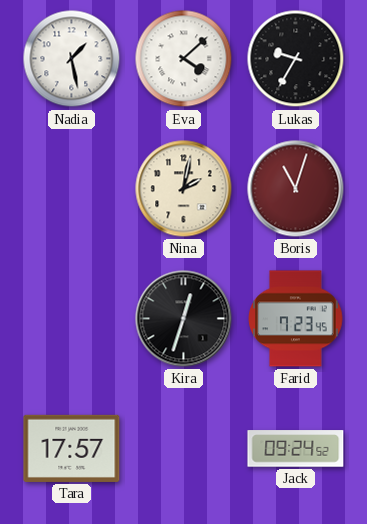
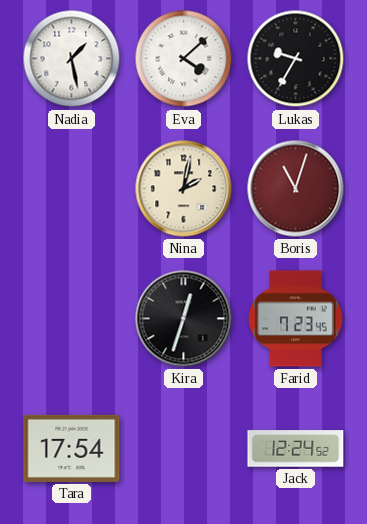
Tara: 17:57 -> 17:54
Jack: 09:24 -> 12:24
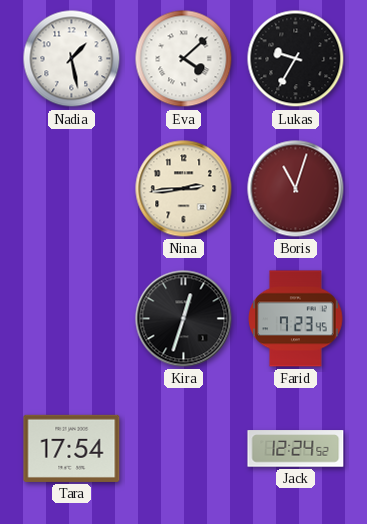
Nina: 2:02 -> 2:44
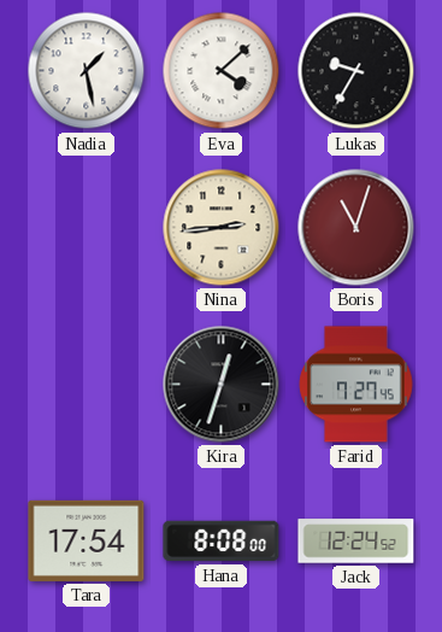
Farid: 7:23 -> 7:27
Hana: none -> 8:08
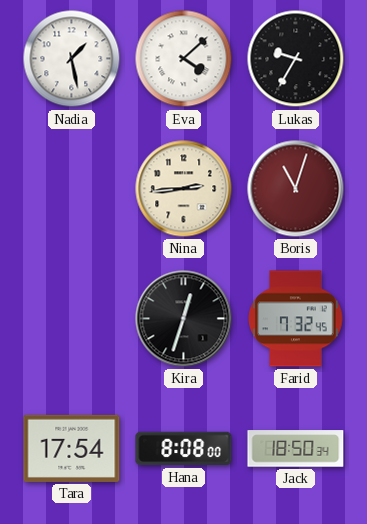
Farid: 7:27 -> 7:32
Jack: 12:24 -> 18:50
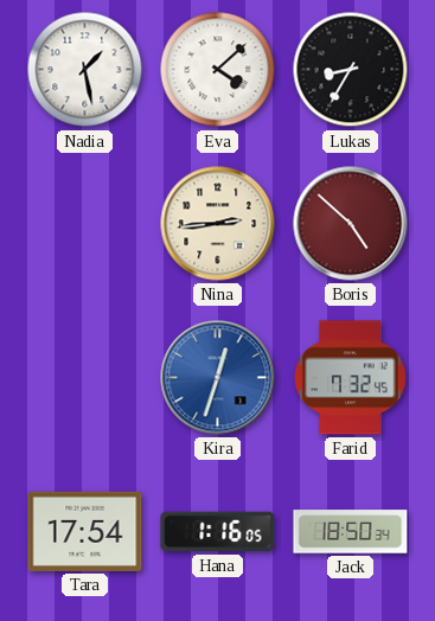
Lukas: 9:35 -> 8:35
Boris: 11:03 -> 4:52
Kira dial: black -> blue
Hana: 8:08 -> 1:16
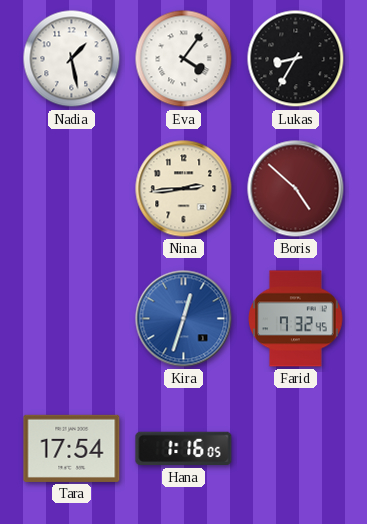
Eva: 4:08 -> 4:06
Jack: 18:50 -> none
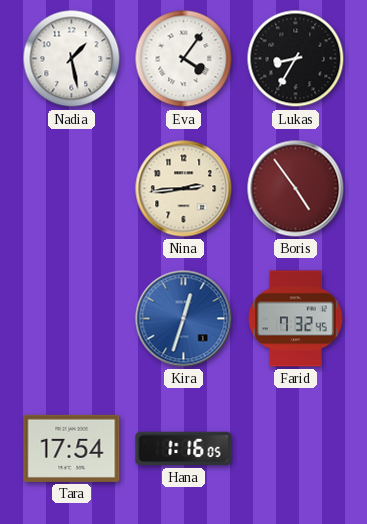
Boris: 4:52 -> 4:54
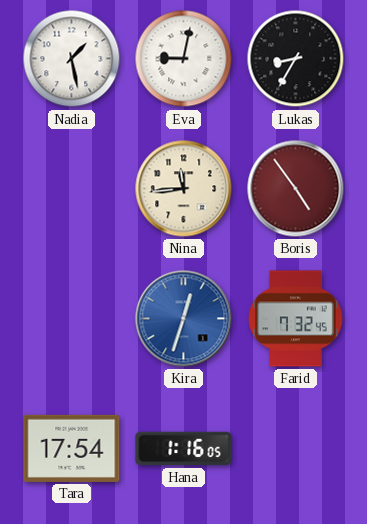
Eva: 4:06 -> 9:02
Nina: 2:44 -> 11:44
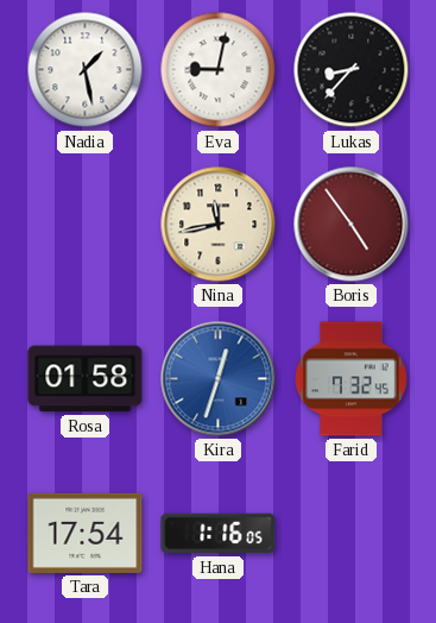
Lukas: 8:35 -> 8:37
Nina: 11:44 -> 11:43
Rosa: none -> 01:58
